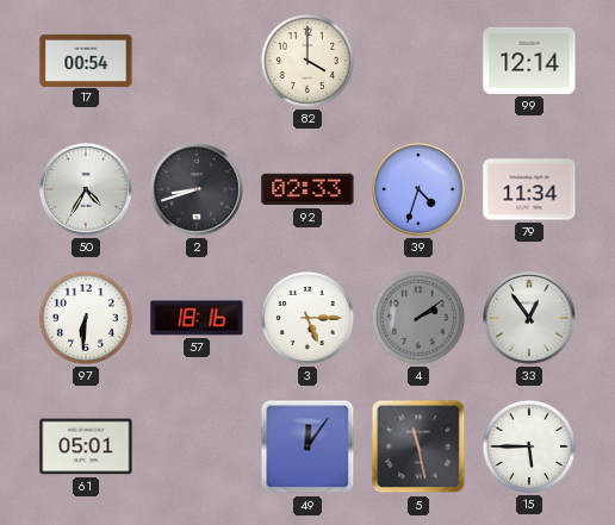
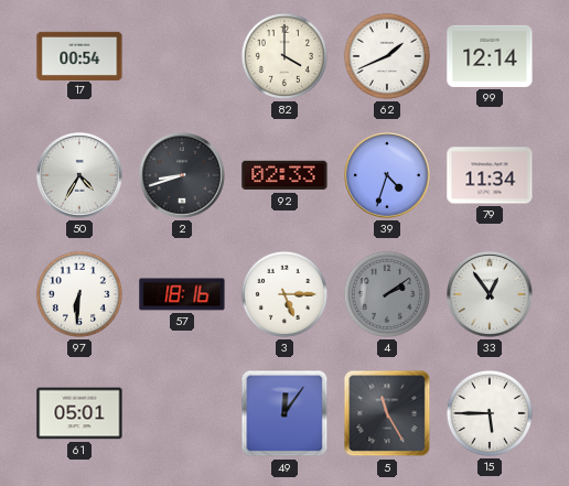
62: none -> 1:41
5: 11:28 -> 11:25
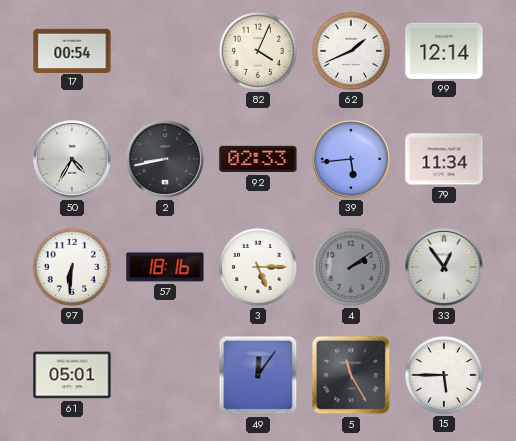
82: 4:00 -> 4:04
2: 8:42 -> 8:43
39: 4:33 -> 5:44
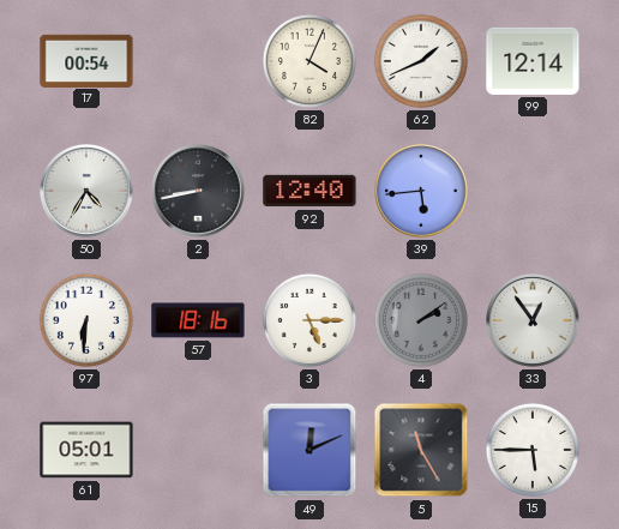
92: 02:33 -> 12:40
79: 11:34 -> none
49: 12:06 -> 12:11
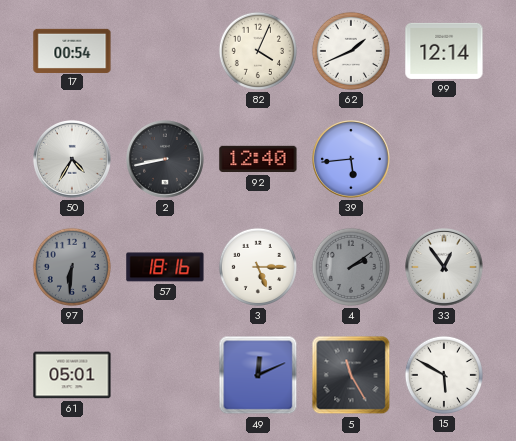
97 dial: white -> grey
15: 5:45 -> 5:50
